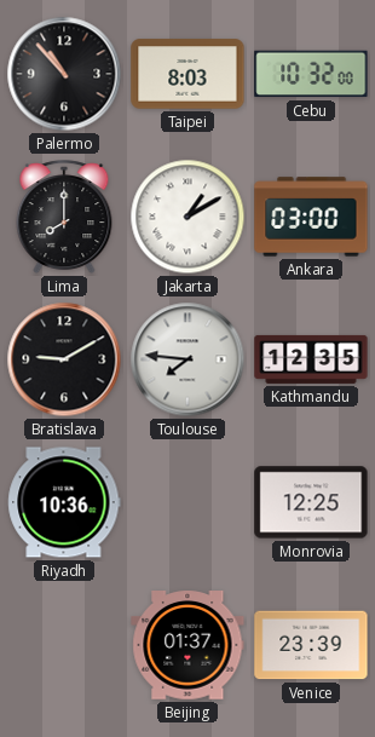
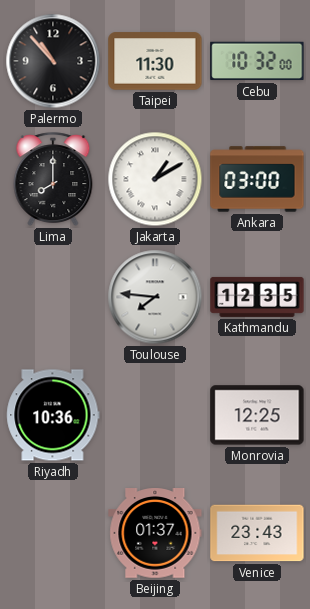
Taipei: 8:03 -> 11:30
Bratislava: 9:10 -> none
Venice: 23:39 -> 23:43
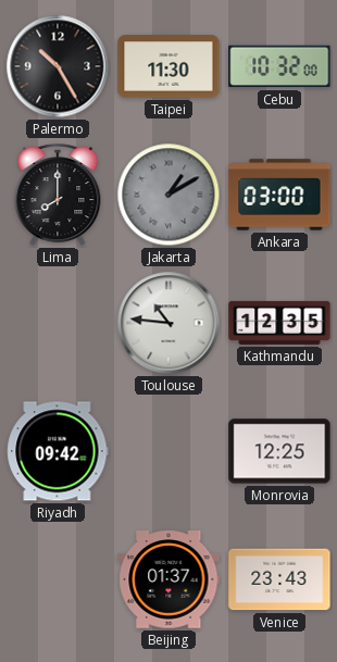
Palermo: 10:53 -> 10:25
Jakarta dial: white -> grey
Toulouse: 7:46 -> 10:46
Riyadh: 10:36 -> 09:42
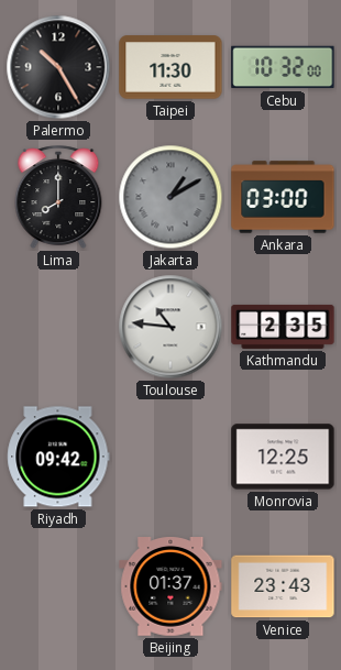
Kathmandu: 12:35 -> 2:35
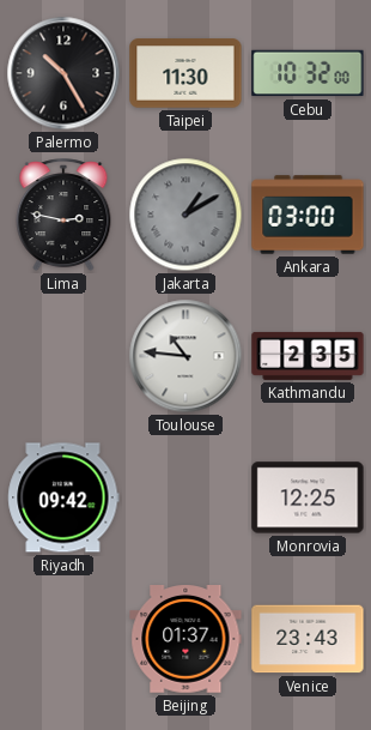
Lima: 8:00 -> 2:47
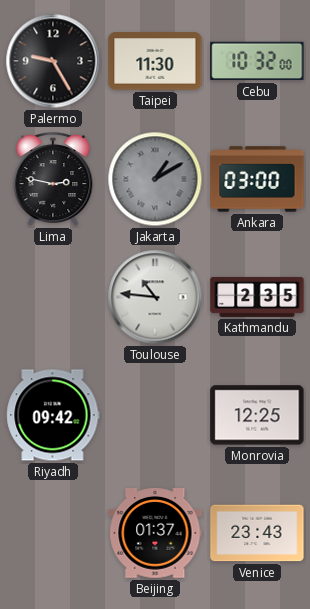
Palermo: 10:25 -> 9:25
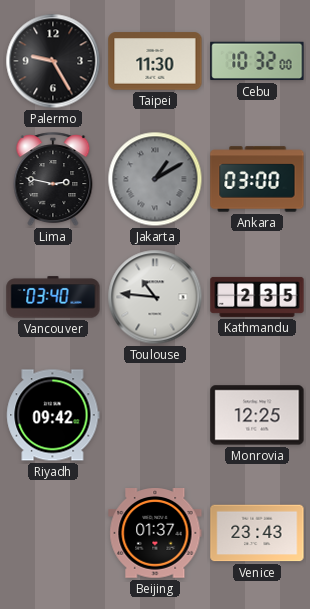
Vancouver: none -> 03:40
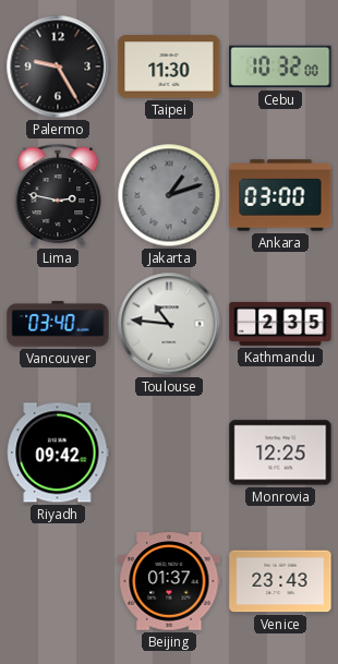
Jakarta: 1:10 -> 1:12
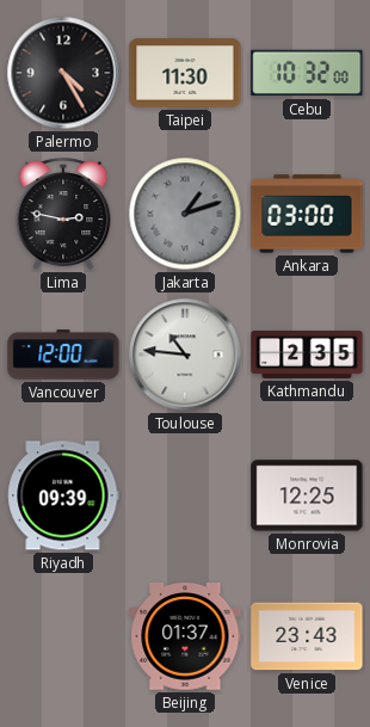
Palermo: 9:25 -> 4:25
Vancouver: 03:40 -> 12:00
Riyadh: 09:42 -> 09:39
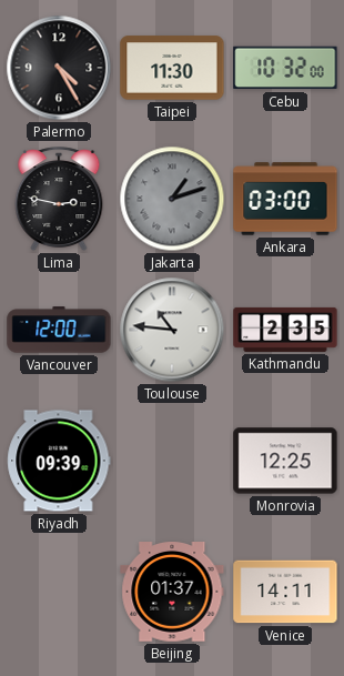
Venice: 23:43 -> 14:11
